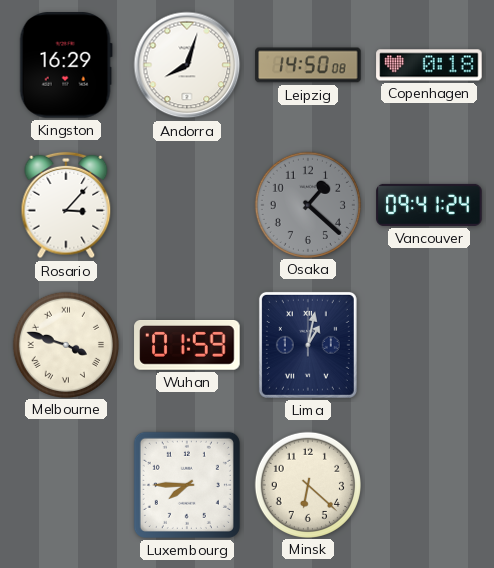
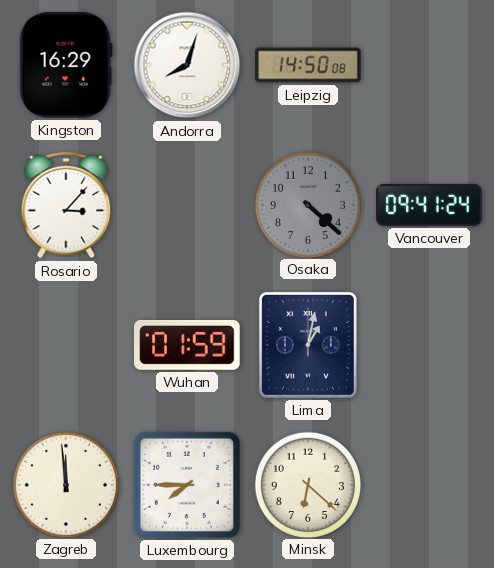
Copenhagen: 0:18 -> none
Osaka: 1:22 -> 4:22
Melbourne: 3:48 -> none
Zagreb: none -> 11:59
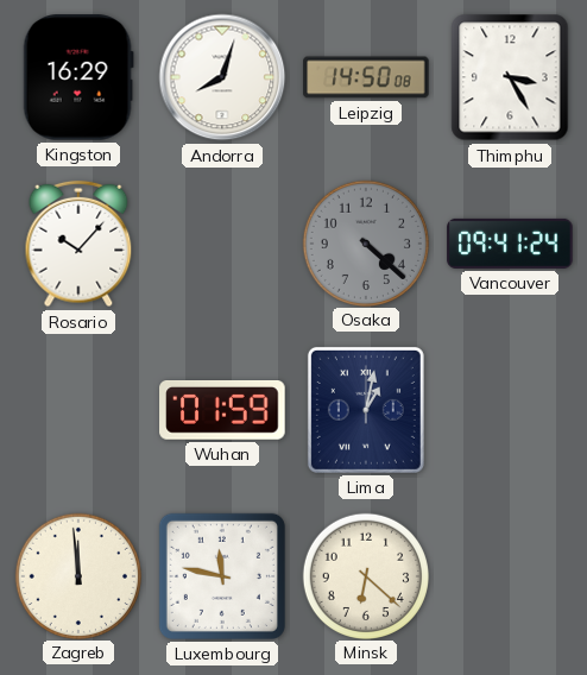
Thimphu: none -> 3:25
Rosario: 3:07 -> 10:07
Luxembourg: 7:45 -> 11:47
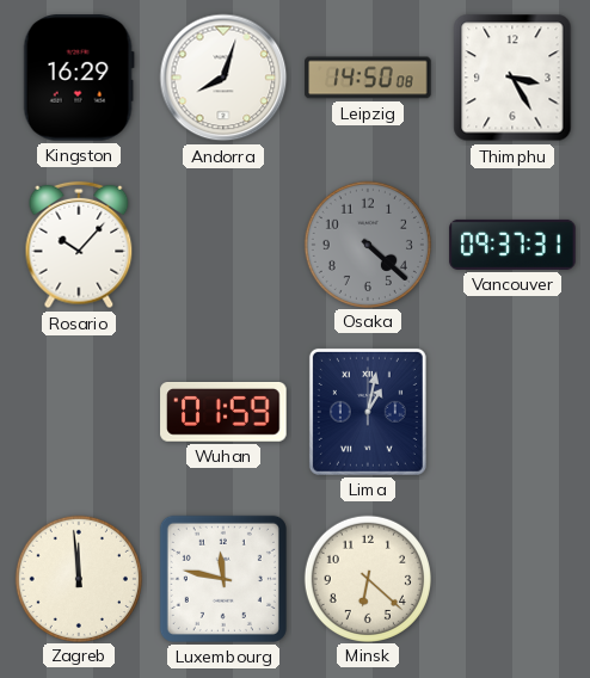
Vancouver: 09:41 -> 09:37
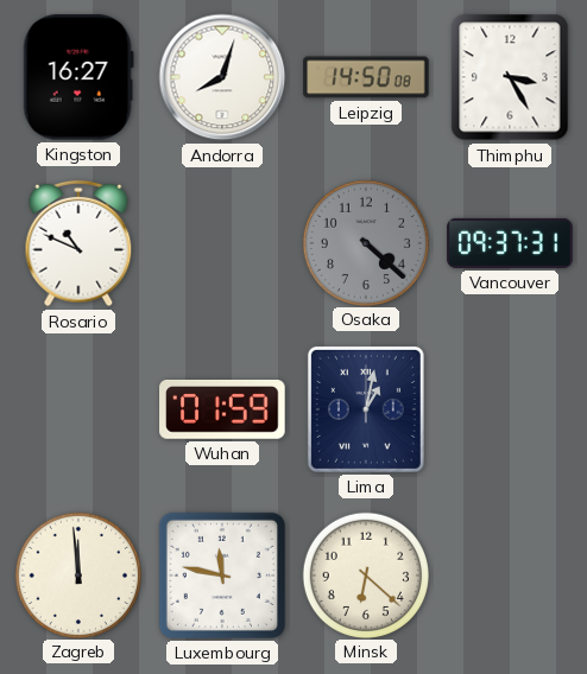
Kingston: 16:29 -> 16:27
Rosario: 10:07 -> 10:49
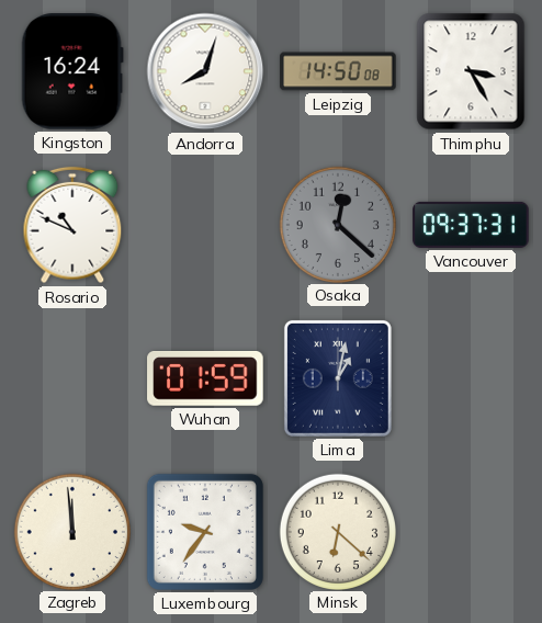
Kingston: 16:27 -> 16:24
Osaka: 4:22 -> 12:22
Luxembourg: 11:47 -> 9:36
